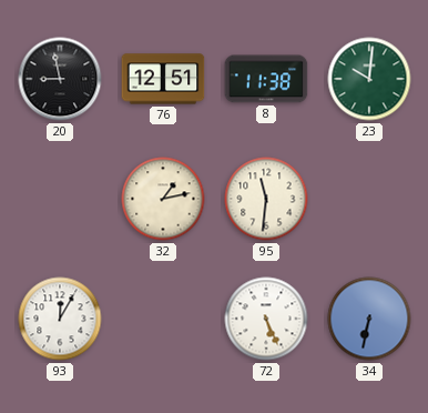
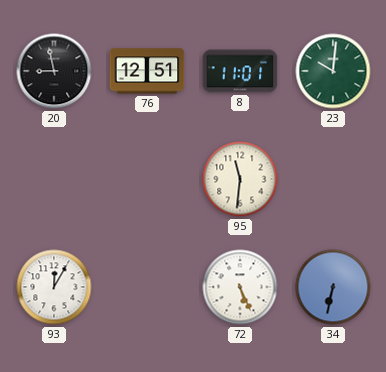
8: 11:38 -> 11:01
32: 1:13 -> none
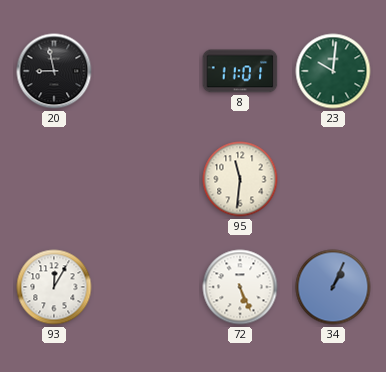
76: 12:51 -> none
34: 6:32 -> 1:04
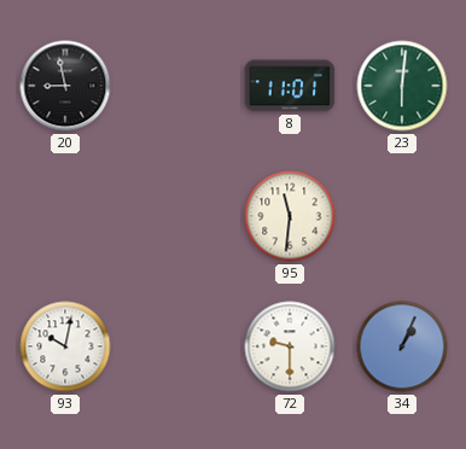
23: 10:01 -> 6:01
93: 12:05 -> 10:02
72: 5:26 -> 9:30
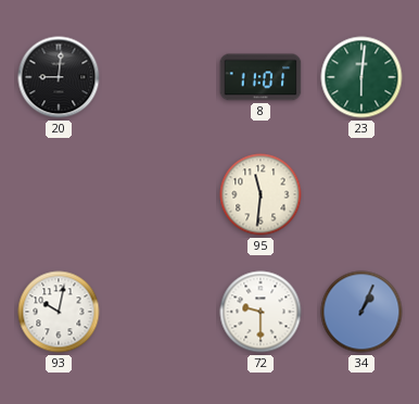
20: 8:58 -> 9:01
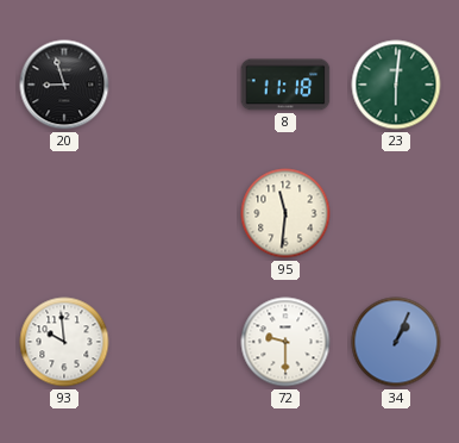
20: 9:01 -> 8:57
8: 11:01 -> 11:18
93: 10:02 -> 9:59
